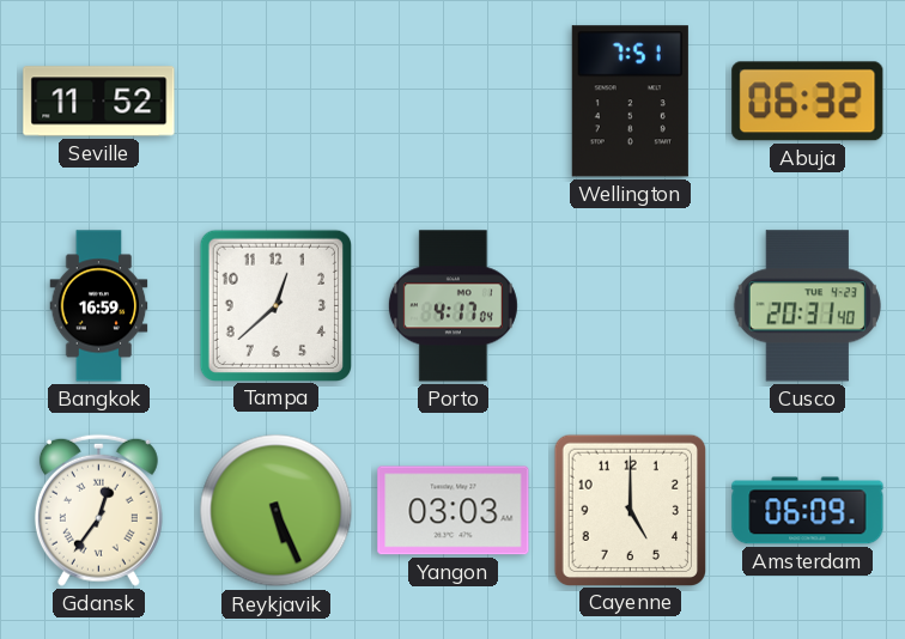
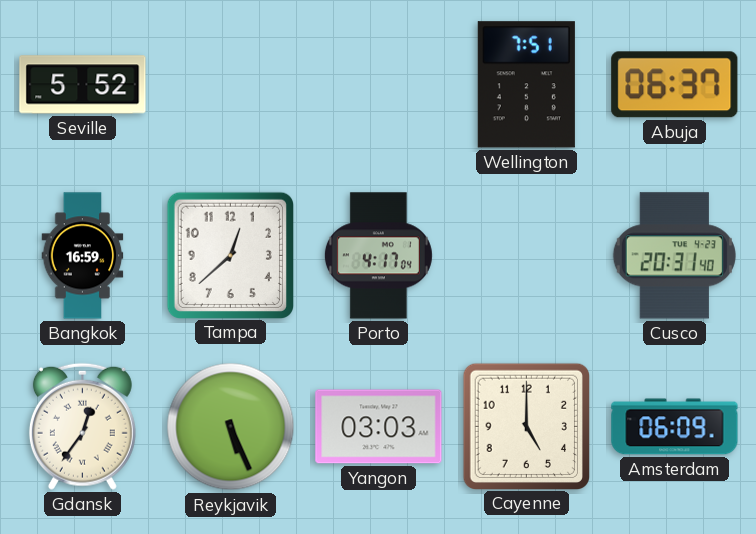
Seville: 11:52 -> 5:52
Abuja: 06:32 -> 06:37
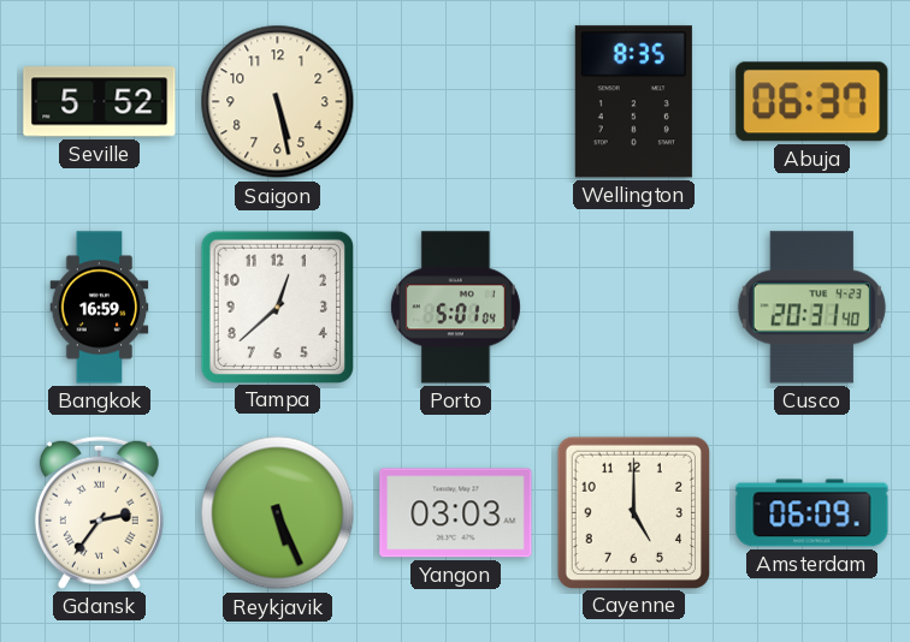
Saigon: none -> 5:28
Wellington: 7:51 -> 8:35
Porto: 4:17 -> 5:01
Gdansk: 12:36 -> 2:36
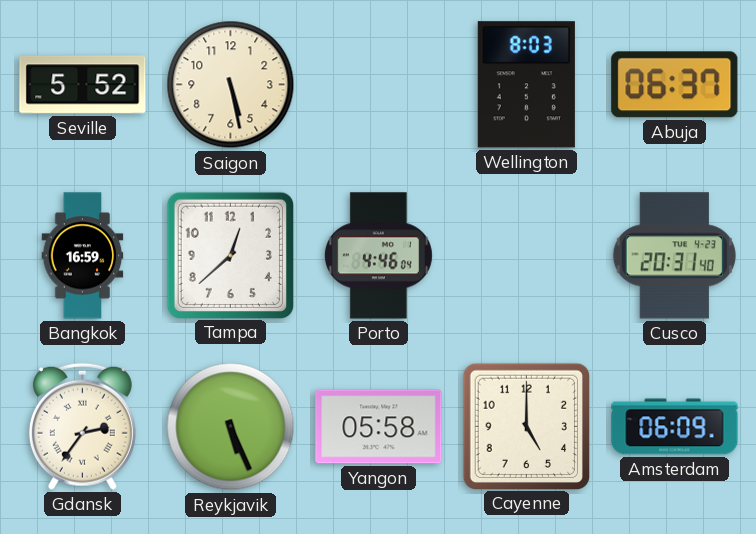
Wellington: 8:35 -> 8:03
Porto: 5:01 -> 4:46
Yangon: 03:03 -> 05:58
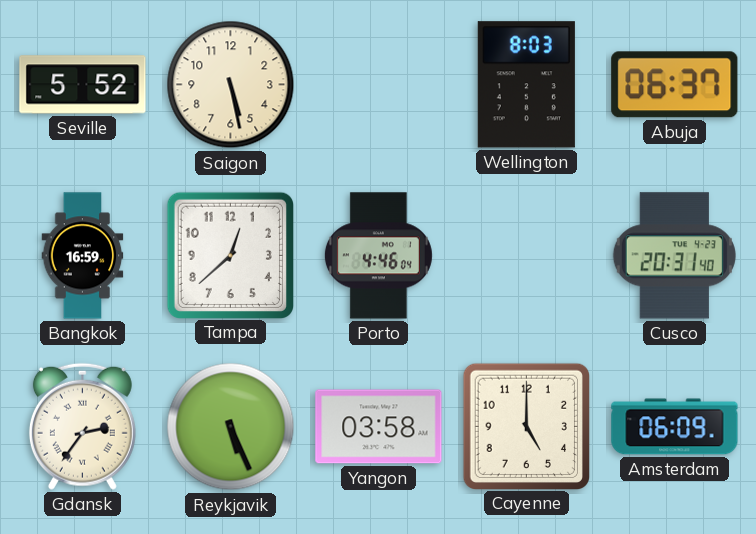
Yangon: 05:58 -> 03:58
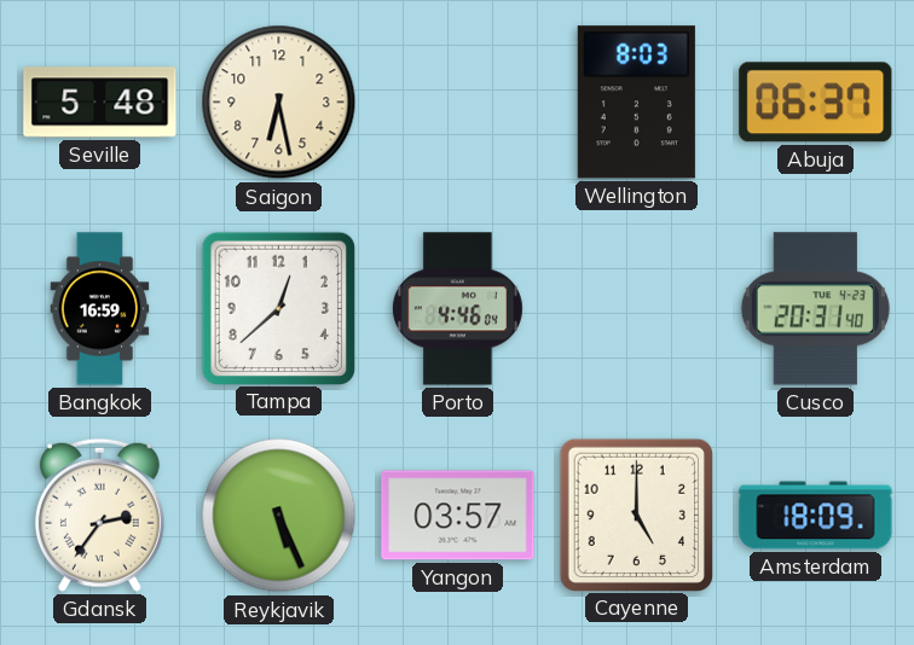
Seville: 5:52 -> 5:48
Saigon: 5:28 -> 6:28
Yangon: 03:58 -> 03:57
Amsterdam: 06:09 -> 18:09
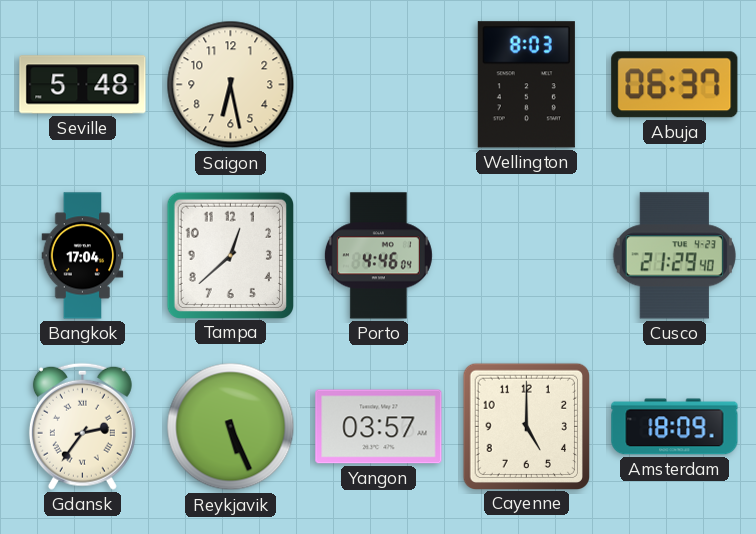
Bangkok: 16:59 -> 17:04
Cusco: 20:31 -> 21:29
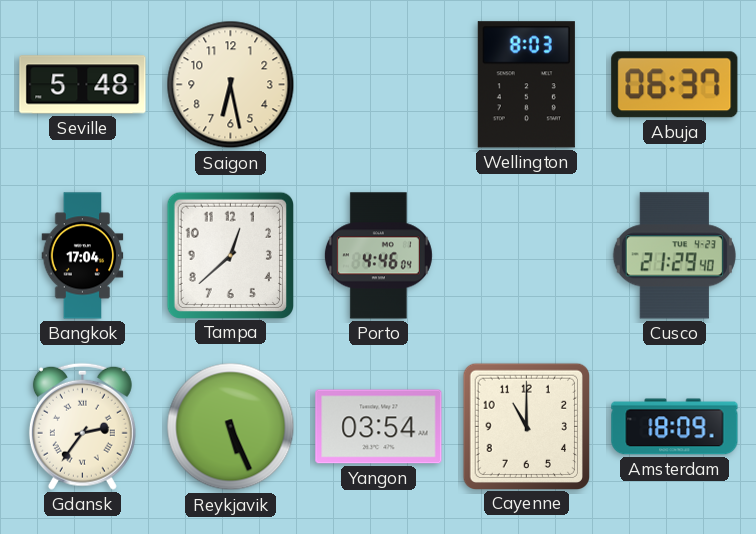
Yangon: 03:57 -> 03:54
Cayenne: 5:00 -> 11:00
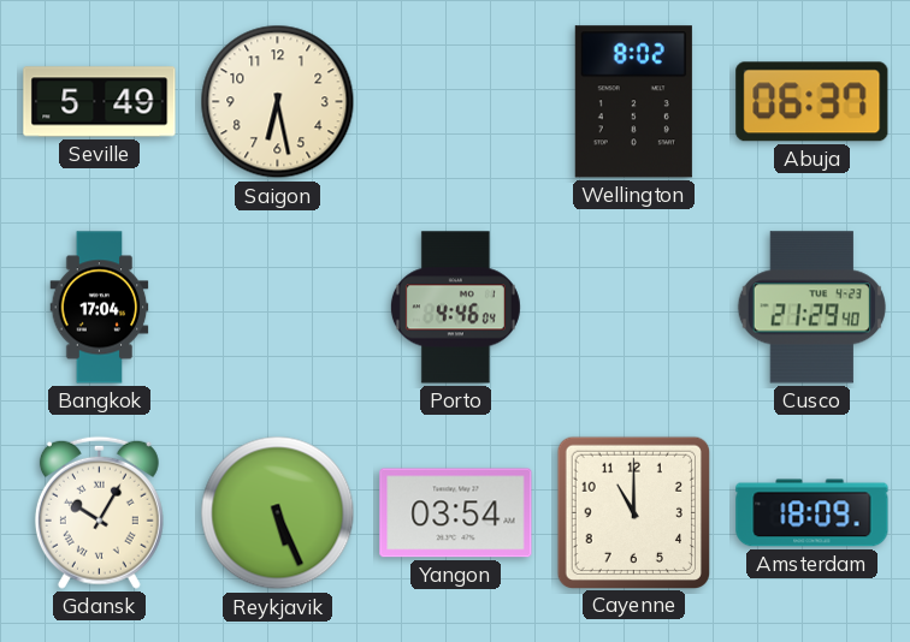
Seville: 5:48 -> 5:49
Wellington: 8:03 -> 8:02
Tampa: 12:38 -> none
Gdansk: 2:36 -> 10:05
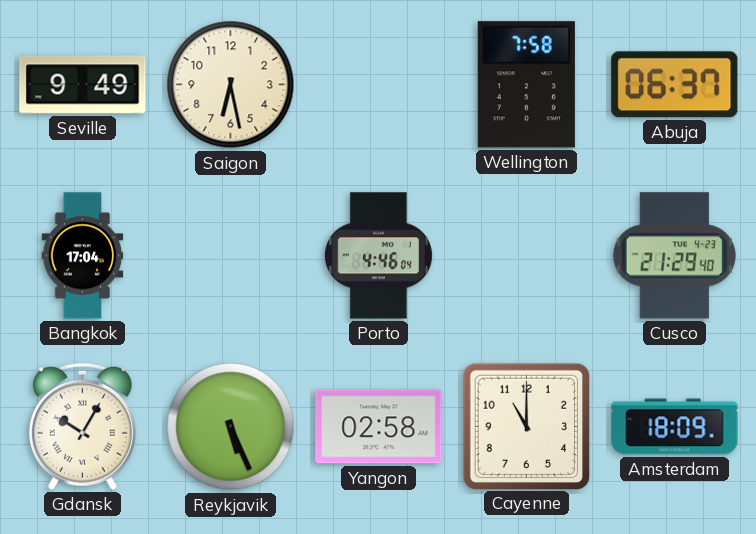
Seville: 5:49 -> 9:49
Wellington: 8:02 -> 7:58
Yangon: 03:54 -> 02:58
